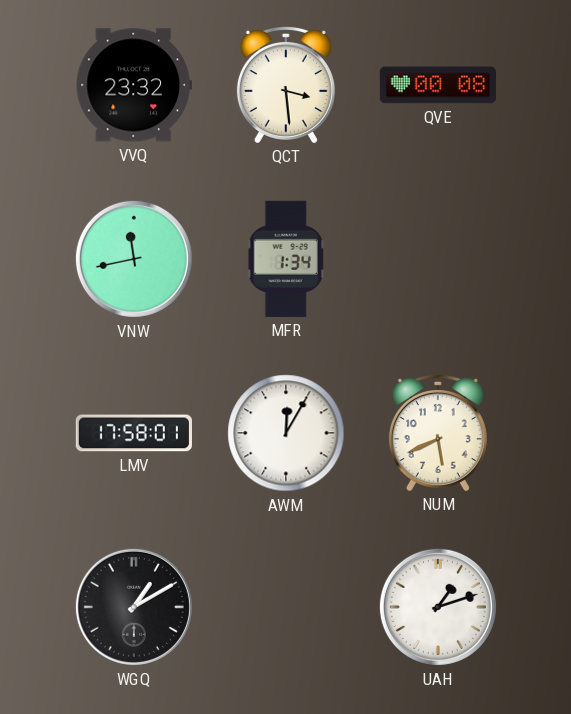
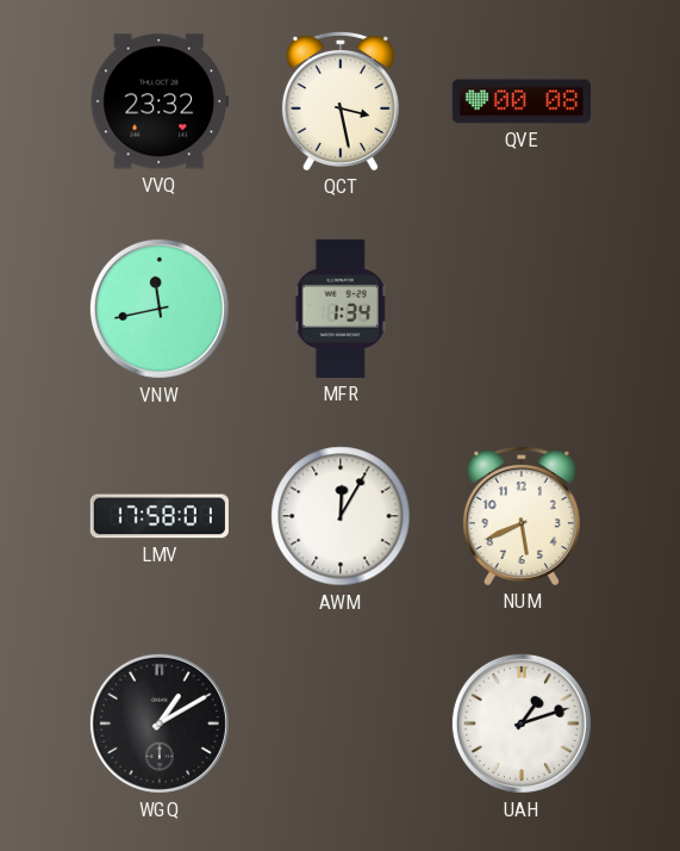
QCT: 3:29 -> 3:28
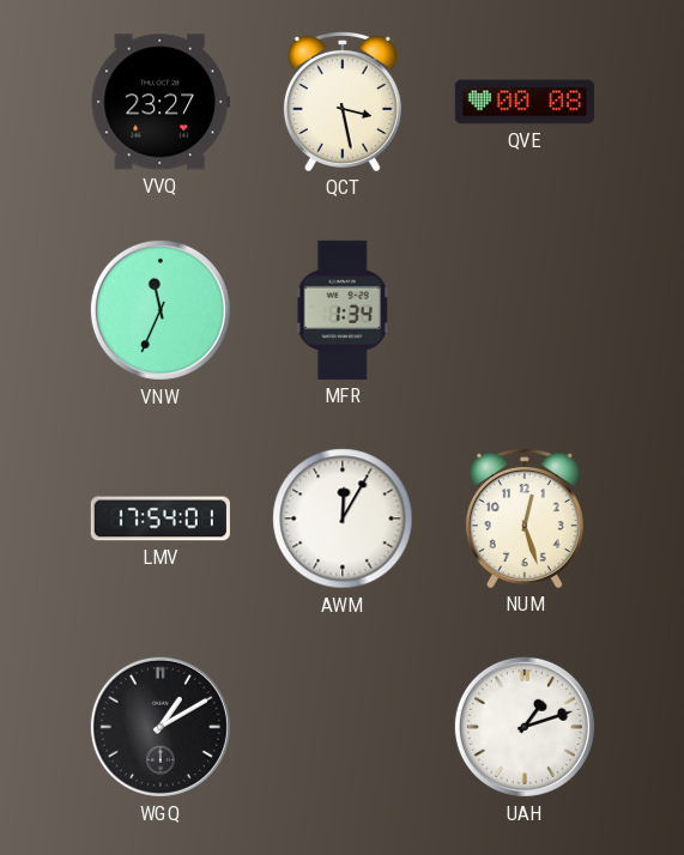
VVQ: 23:32 -> 23:27
VNW: 11:43 -> 11:34
LMV: 17:58 -> 17:54
NUM: 5:41 -> 12:27
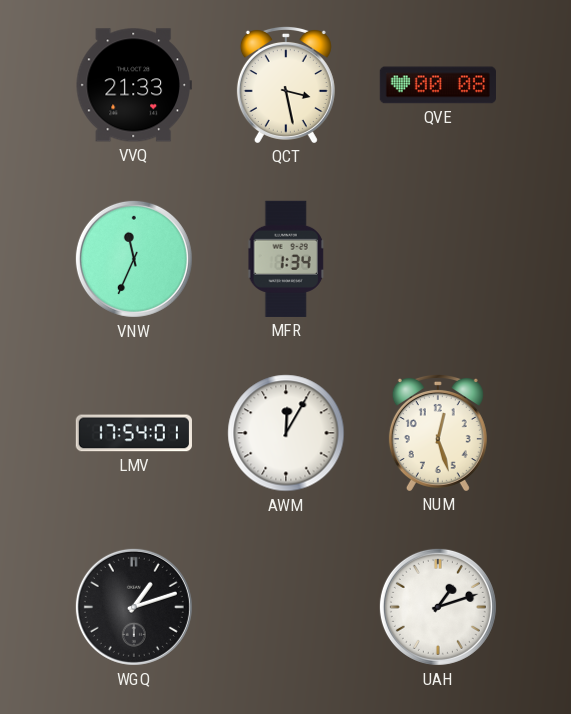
VVQ: 23:27 -> 21:33
WGQ: 1:10 -> 1:12
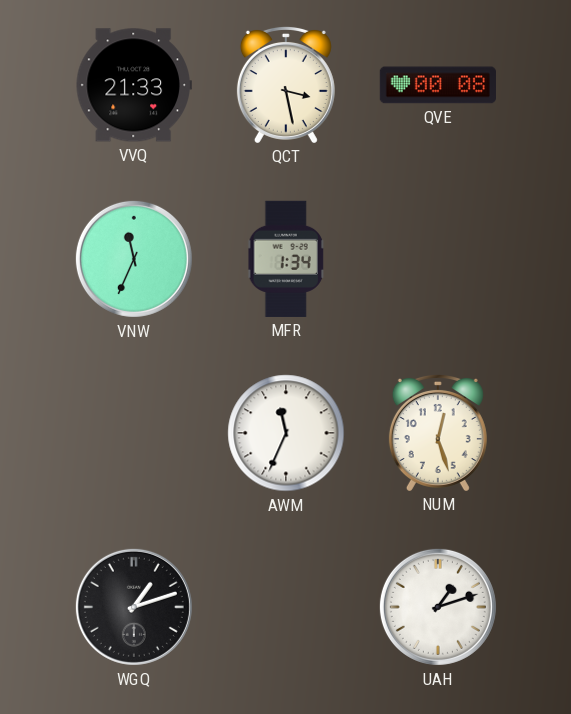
LMV: 17:54 -> none
AWM: 12:05 -> 11:34
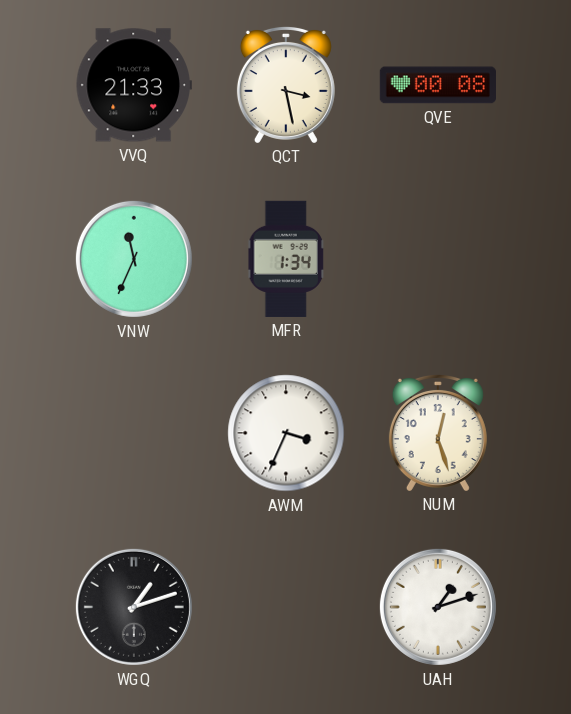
AWM: 11:34 -> 3:34
